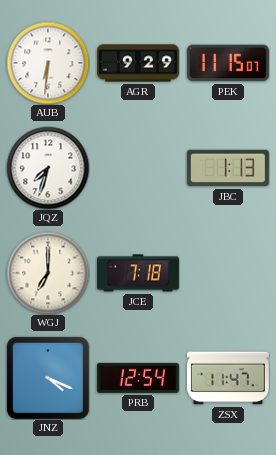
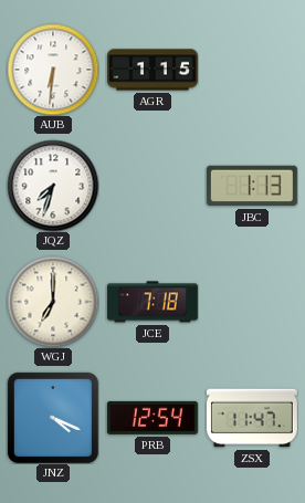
AGR: 9:29 -> 1:15
PEK: 11:15 -> none
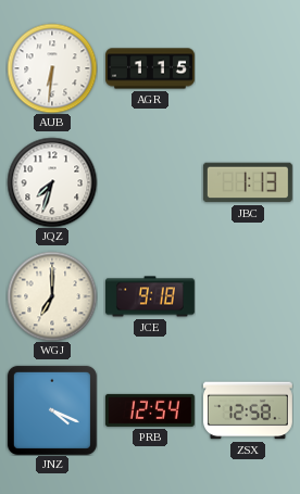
JCE: 7:18 -> 9:18
ZSX: 11:47 -> 12:58
